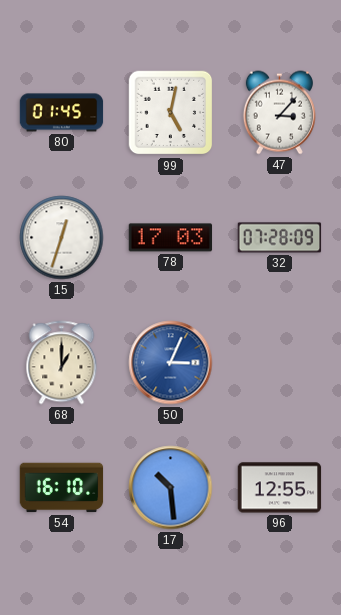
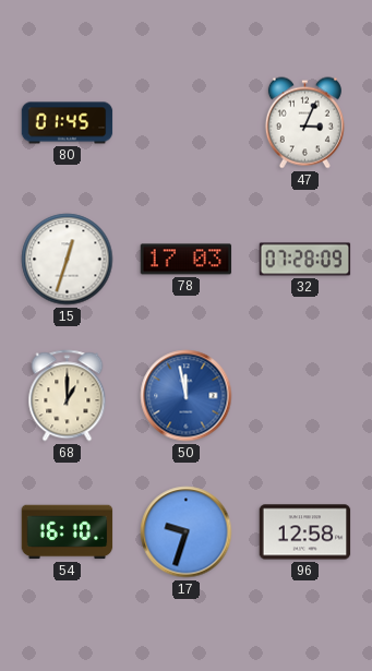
99: 5:02 -> none
47: 3:07 -> 3:04
50: 3:04 -> 11:58
17: 10:29 -> 9:33
96: 12:55 -> 12:58
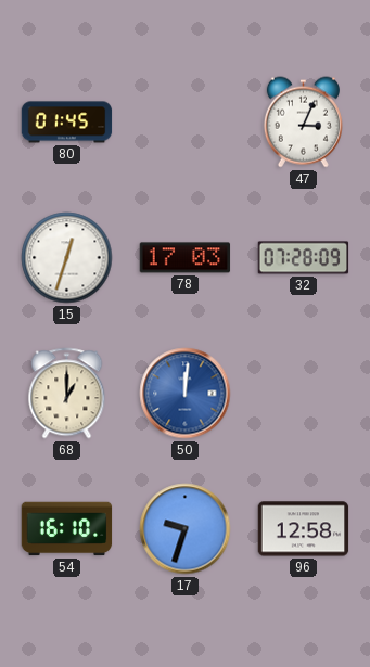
50: 11:58 -> 12:01
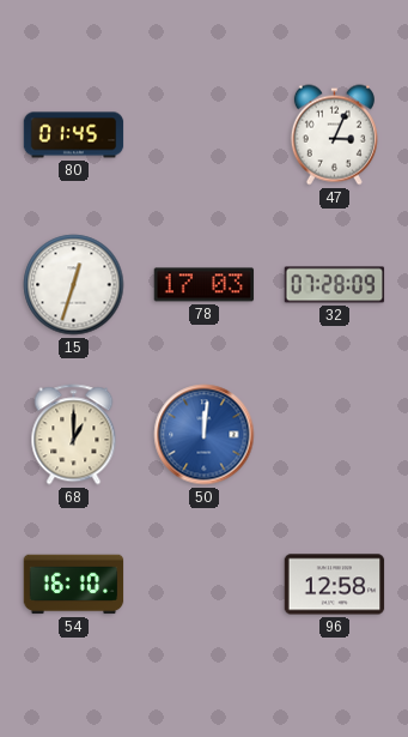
17: 9:33 -> none
